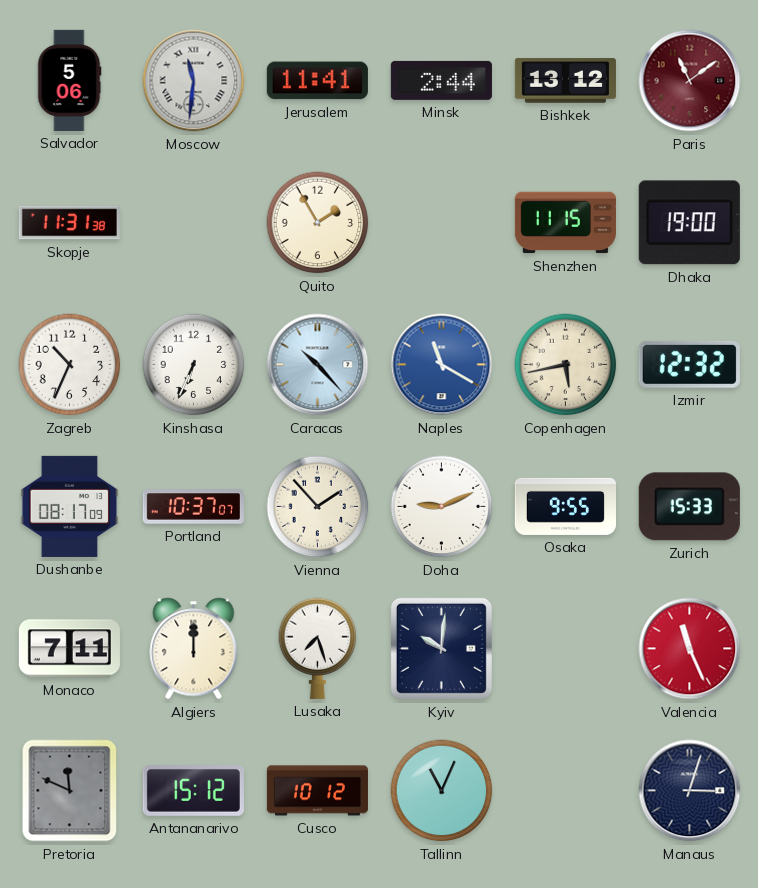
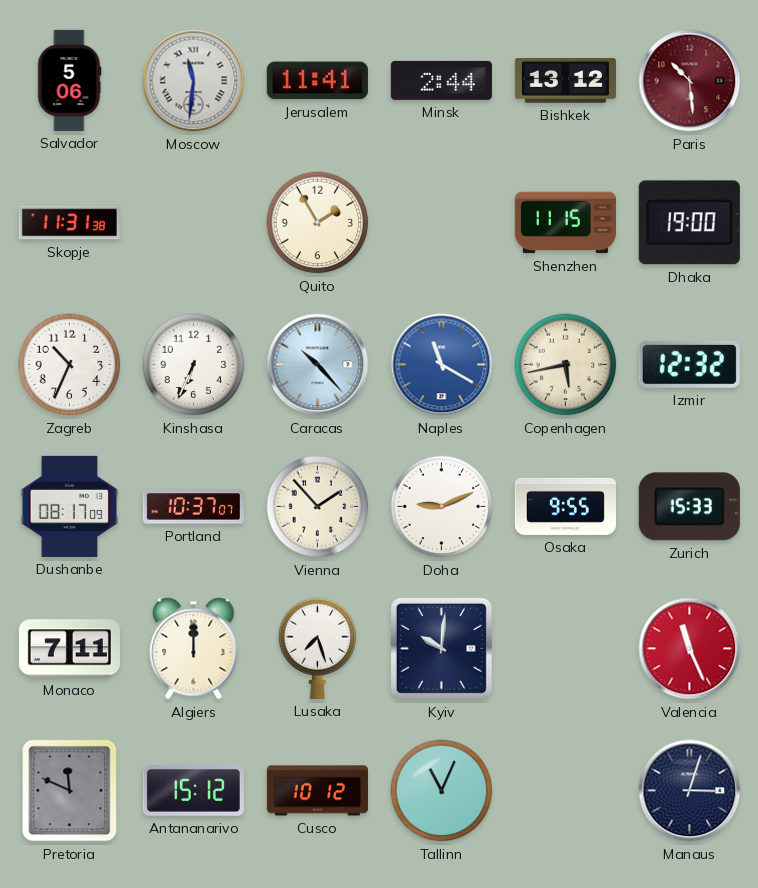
Paris: 11:09 -> 10:29
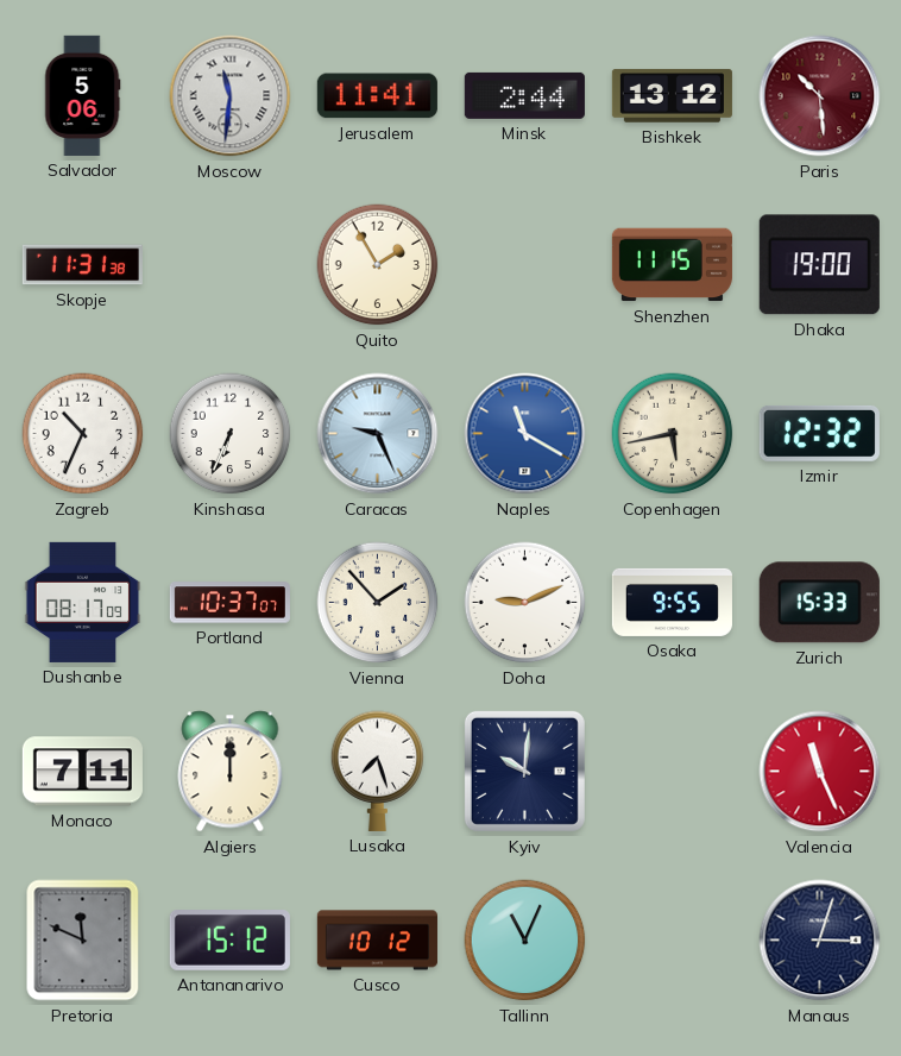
Caracas: 10:23 -> 9:26
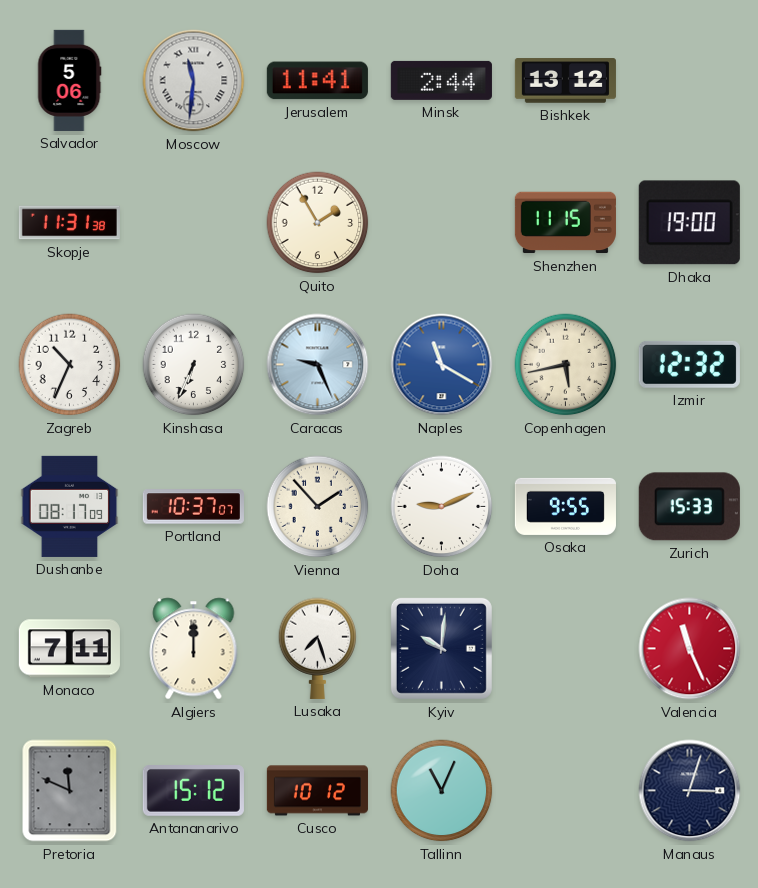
Paris: 10:29 -> none
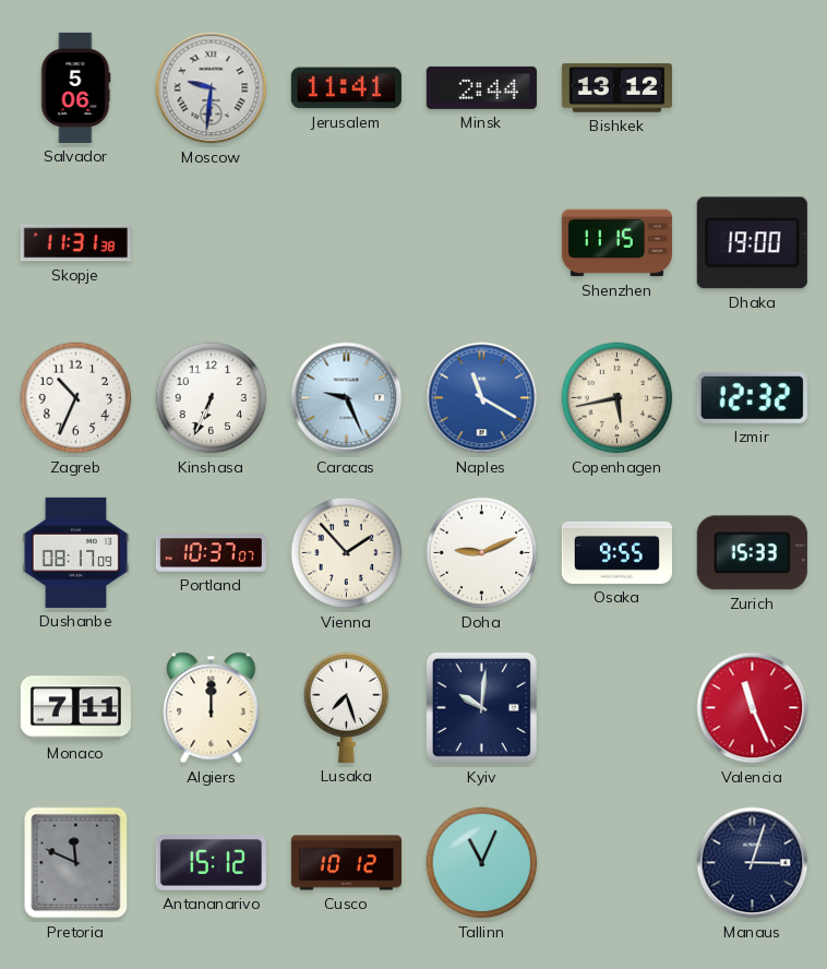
Moscow: 11:31 -> 9:31
Quito: 1:55 -> none
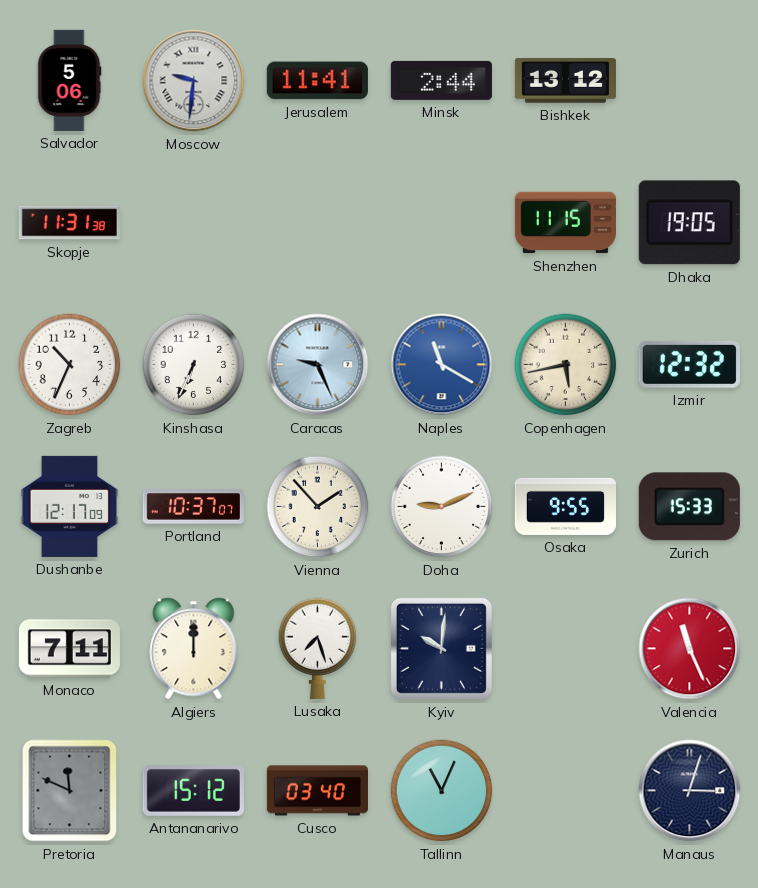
Dhaka: 19:00 -> 19:05
Dushanbe: 08:17 -> 12:17
Cusco: 10:12 -> 03:40
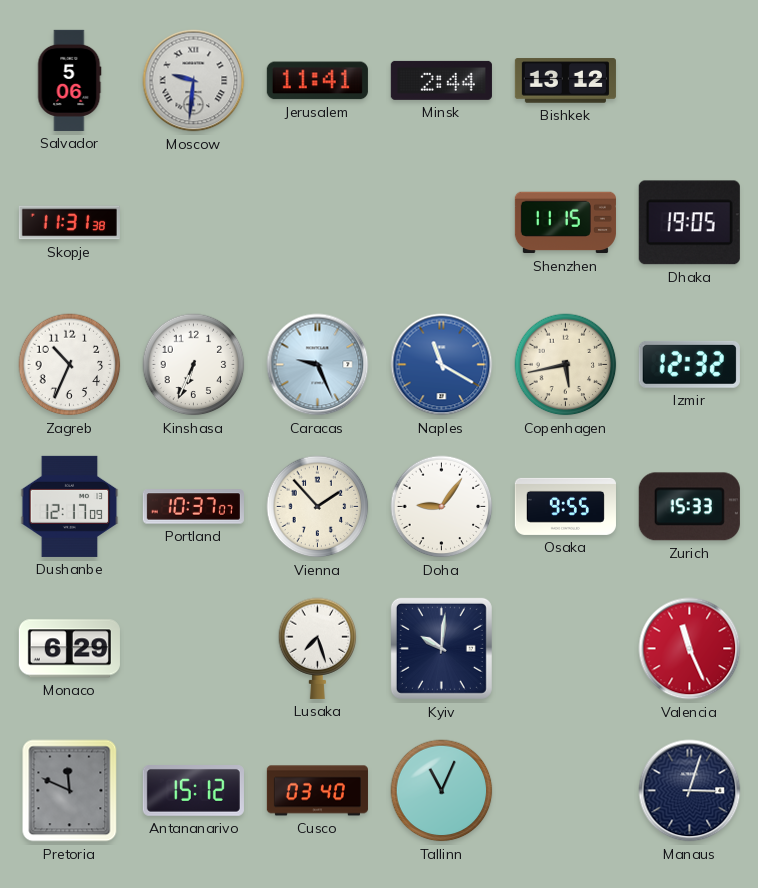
Doha: 9:11 -> 9:06
Monaco: 7:11 -> 6:29
Algiers: 12:00 -> none
